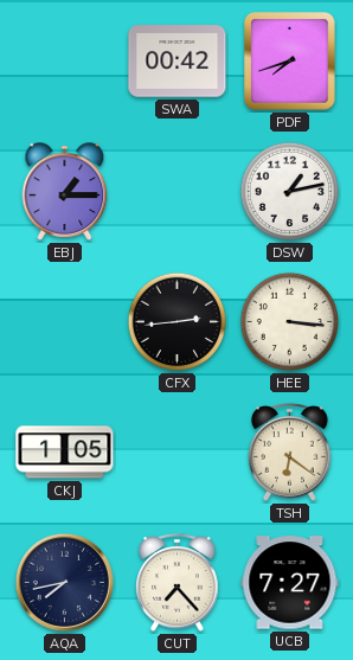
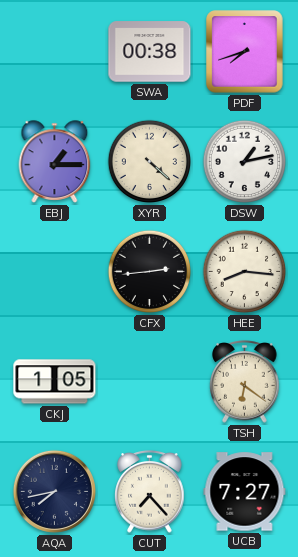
SWA: 00:42 -> 00:38
XYR: none -> 4:22
HEE: 3:16 -> 8:16
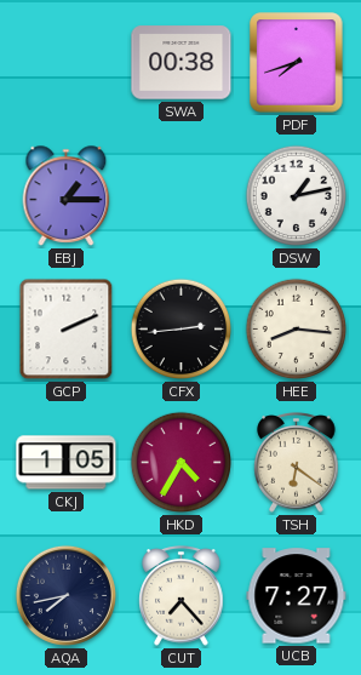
XYR: 4:22 -> none
GCP: none -> 2:11
HKD: none -> 4:35
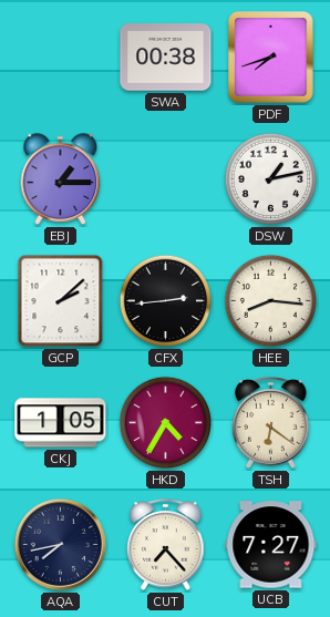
GCP: 2:11 -> 2:08
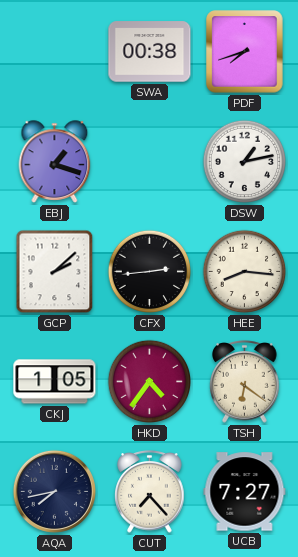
EBJ: 1:15 -> 1:18
HKD: 4:35 -> 4:36
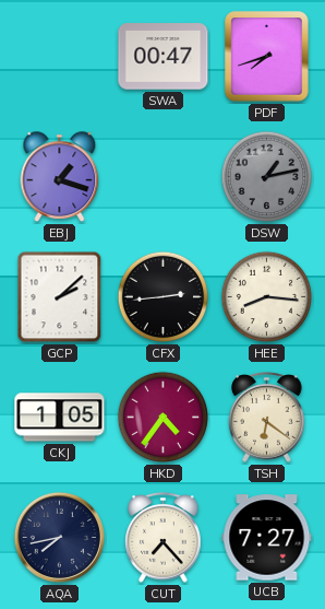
SWA: 00:38 -> 00:47
DSW dial: white -> grey
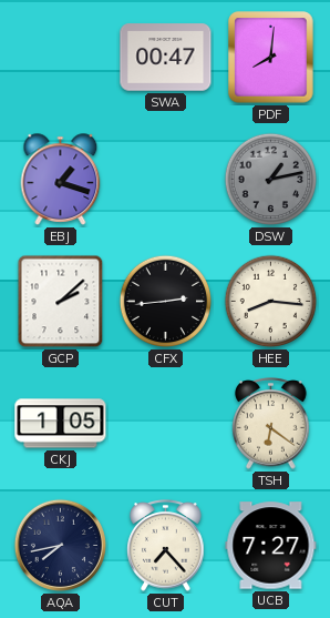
PDF: 7:42 -> 8:01
HKD: 4:36 -> none
